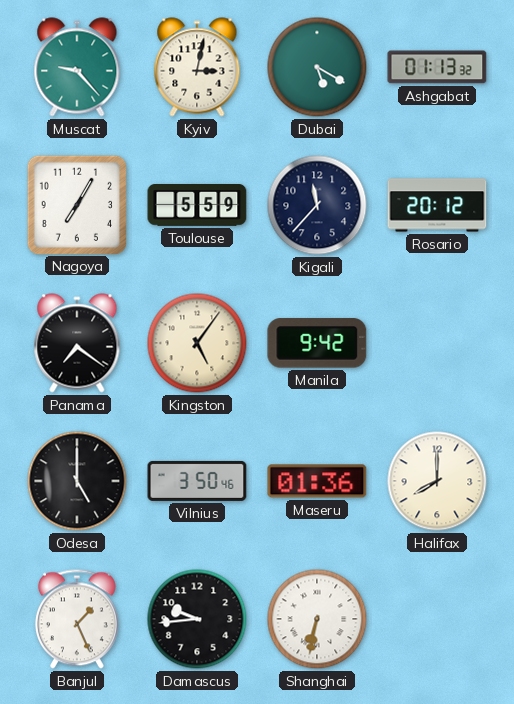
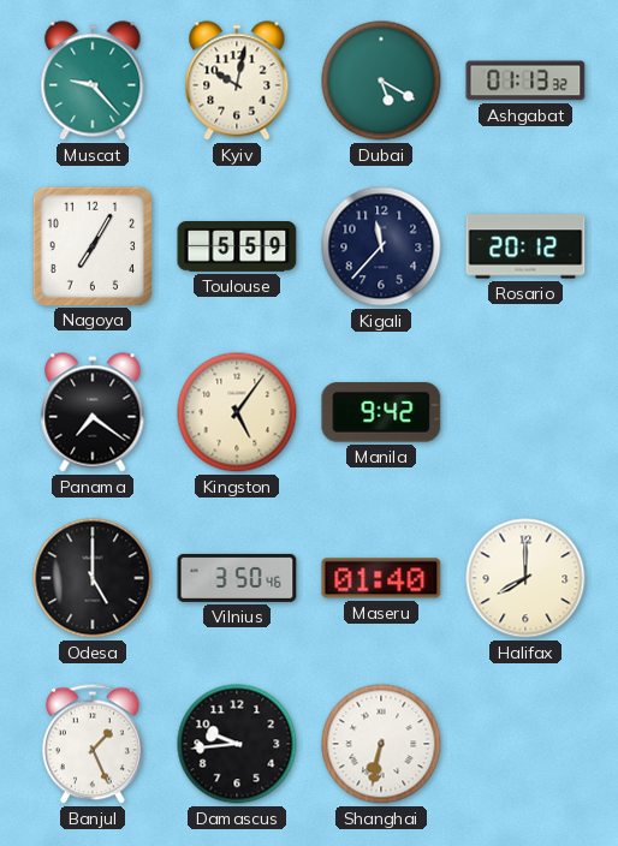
Kyiv: 3:02 -> 10:02
Maseru: 01:36 -> 01:40
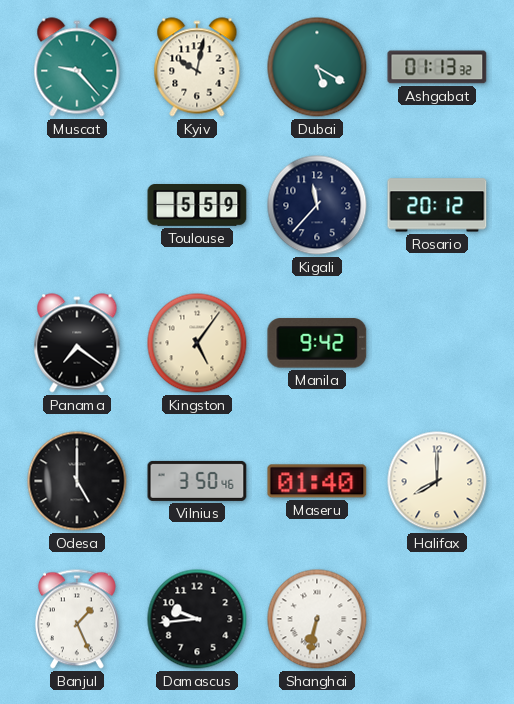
Nagoya: 7:05 -> none
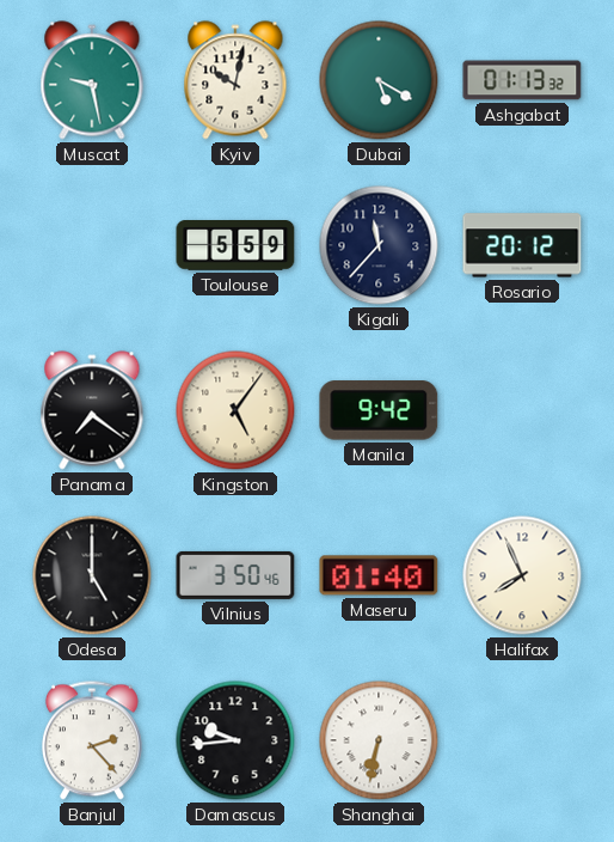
Muscat: 9:23 -> 9:28
Halifax: 8:00 -> 7:56
Banjul: 1:26 -> 2:23
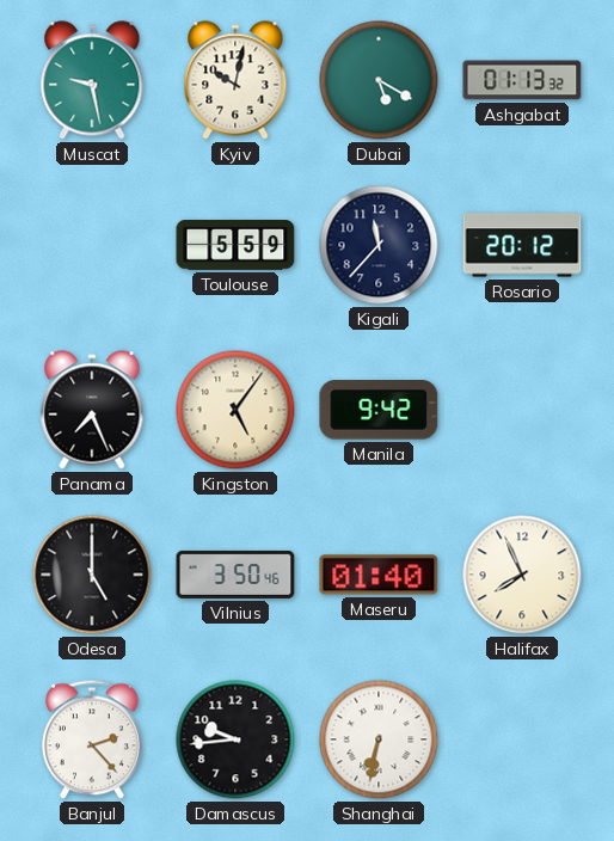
Panama: 7:21 -> 7:26
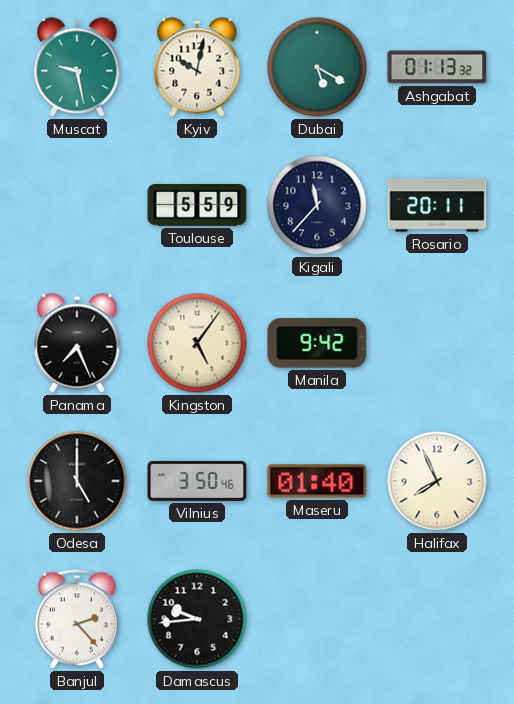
Rosario: 20:12 -> 20:11
Shanghai: 6:32 -> none
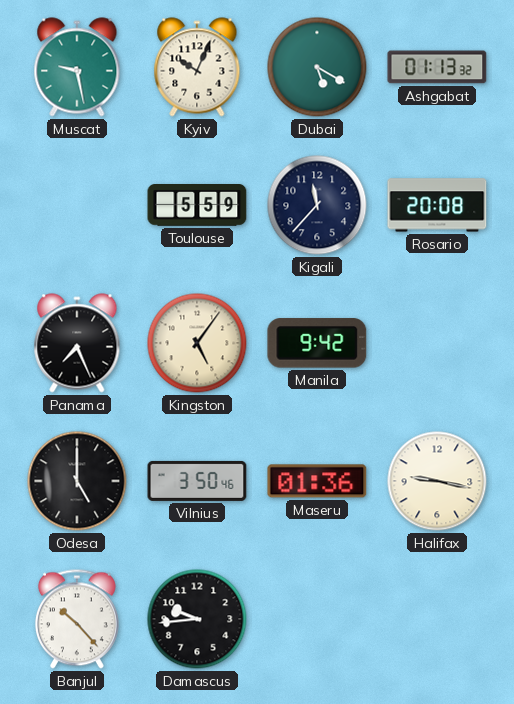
Kyiv: 10:02 -> 10:04
Rosario: 20:11 -> 20:08
Maseru: 01:40 -> 01:36
Halifax: 7:56 -> 9:17
Banjul: 2:23 -> 10:23
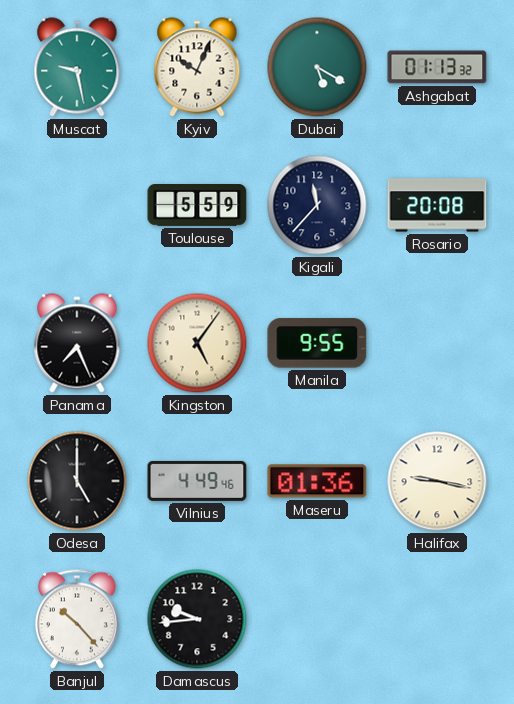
Manila: 9:42 -> 9:55
Vilnius: 3:50 -> 4:49
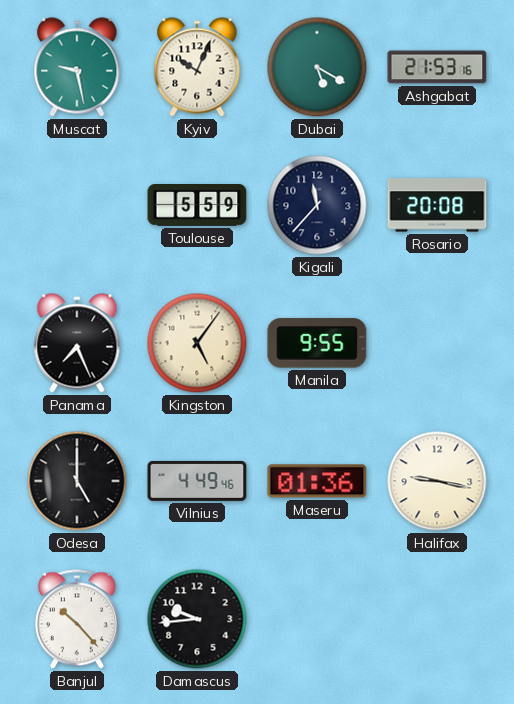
Ashgabat: 01:13 -> 21:53
